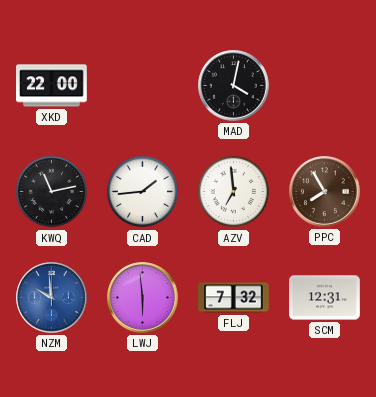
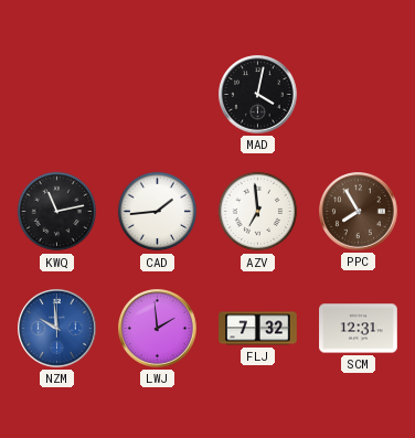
XKD: 22:00 -> none
LWJ: 5:59 -> 1:59
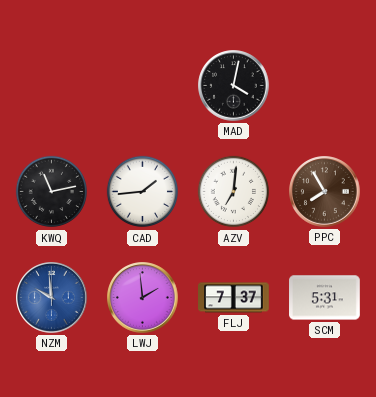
AZV: 6:59 -> 7:01
FLJ: 7:32 -> 7:37
SCM: 12:31 -> 5:31
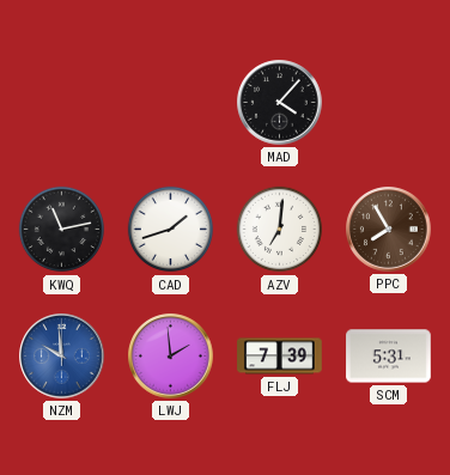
MAD: 4:02 -> 4:07
CAD: 1:44 -> 1:42
FLJ: 7:37 -> 7:39
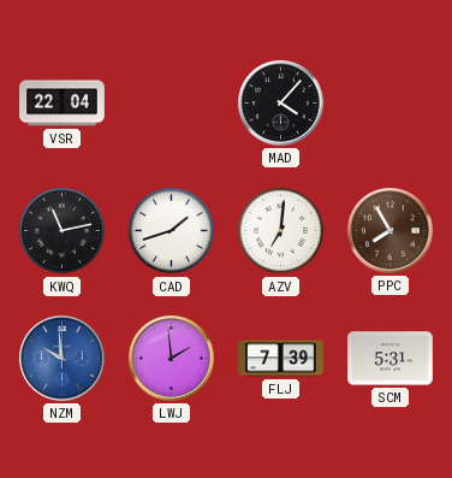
VSR: none -> 22:04
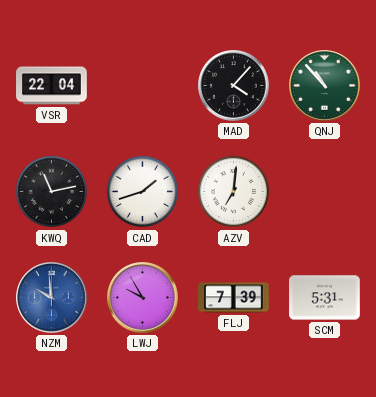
QNJ: none -> 10:53
PPC: 7:55 -> none
LWJ: 1:59 -> 9:55
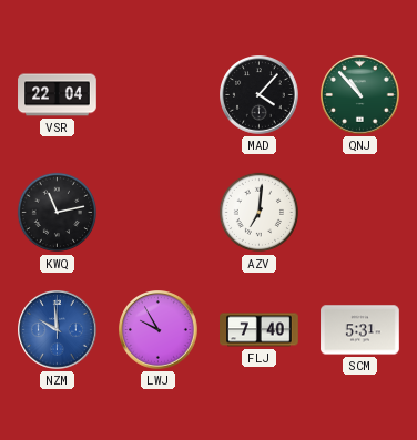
CAD: 1:42 -> none
FLJ: 7:39 -> 7:40
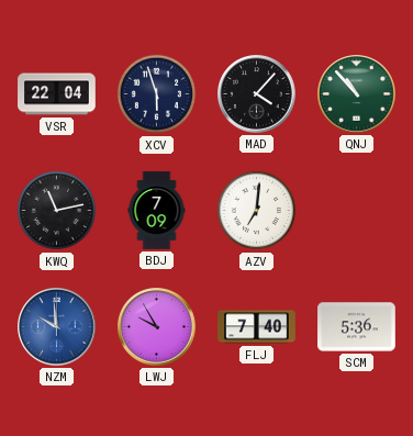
XCV: none -> 5:57
BDJ: none -> 7:09
SCM: 5:31 -> 5:36
